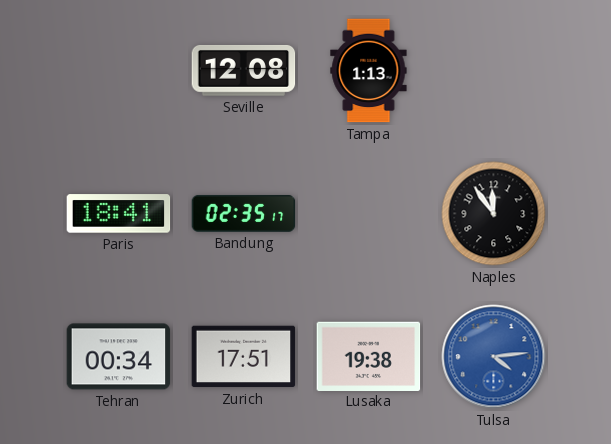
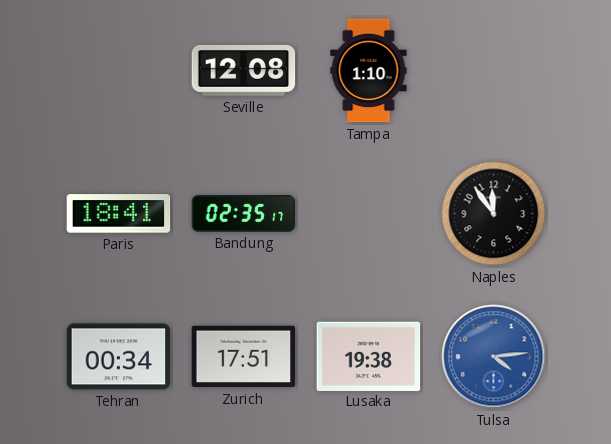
Tampa: 1:13 -> 1:10
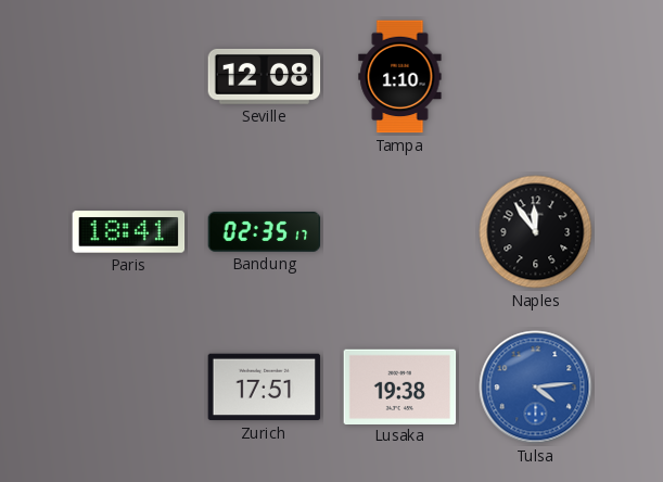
Tehran: 00:34 -> none
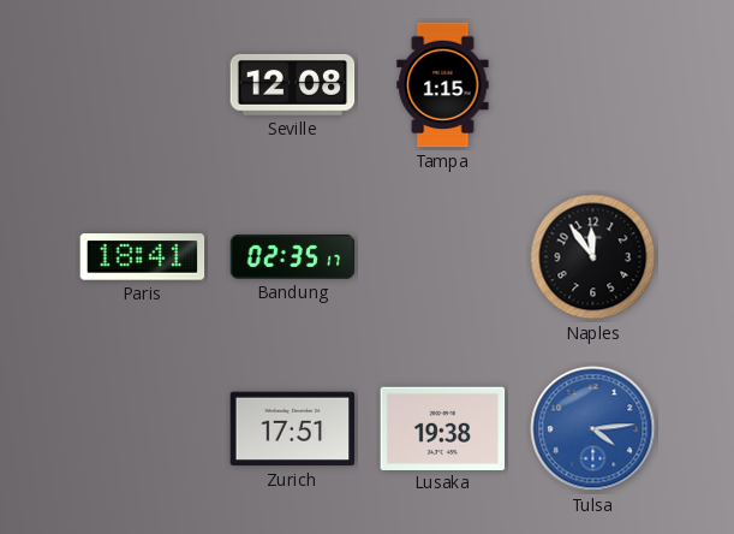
Tampa: 1:10 -> 1:15
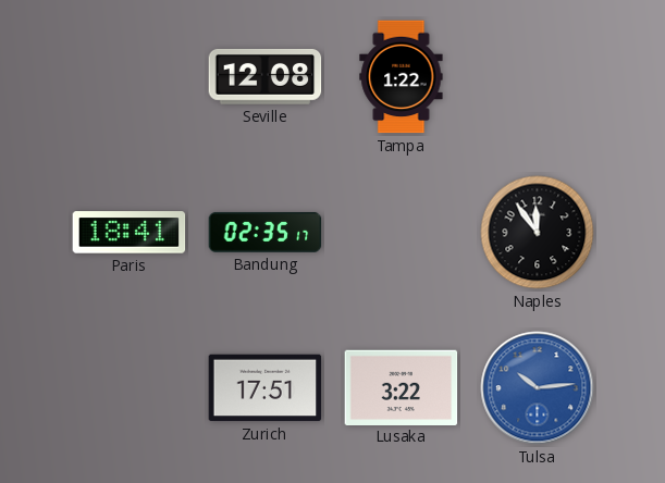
Tampa: 1:15 -> 1:22
Lusaka: 19:38 -> 3:22
Tulsa: 4:14 -> 10:14
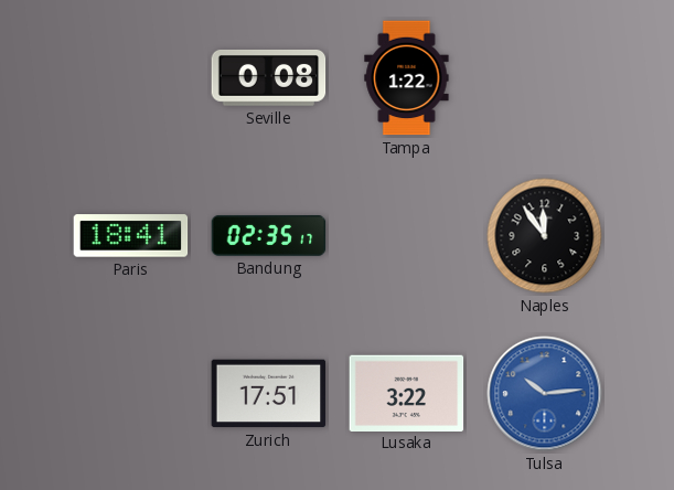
Seville: 12:08 -> 0:08
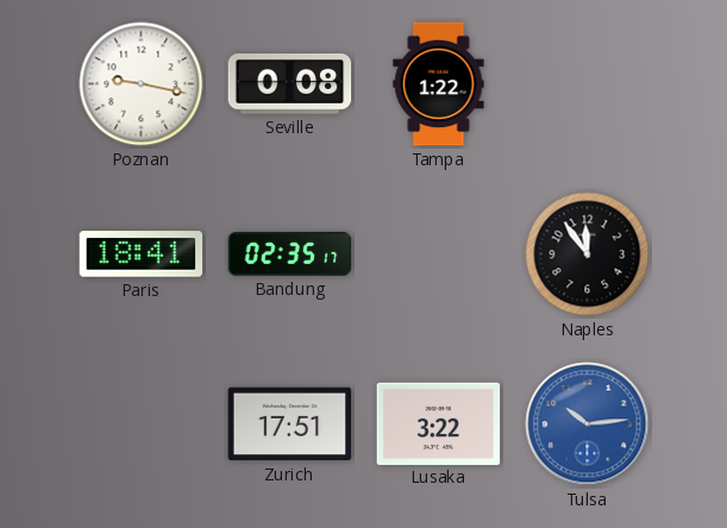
Poznan: none -> 9:17
